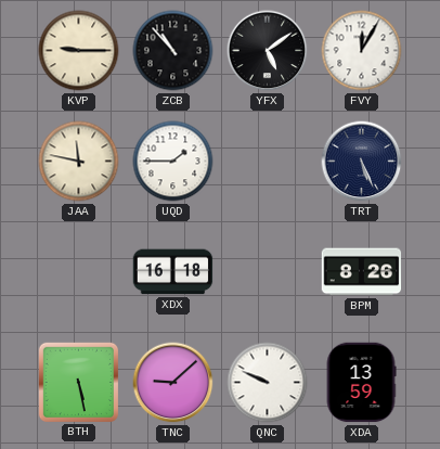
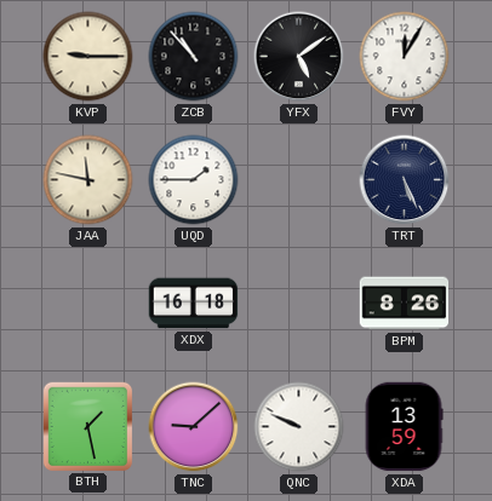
BTH: 5:28 -> 1:28
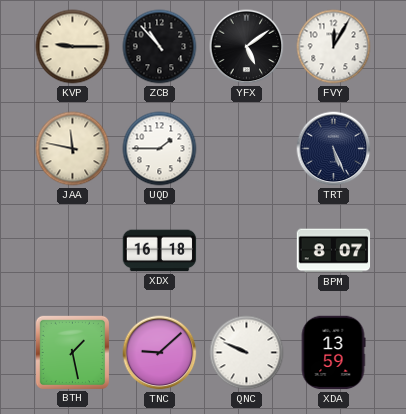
BPM: 8:26 -> 8:07
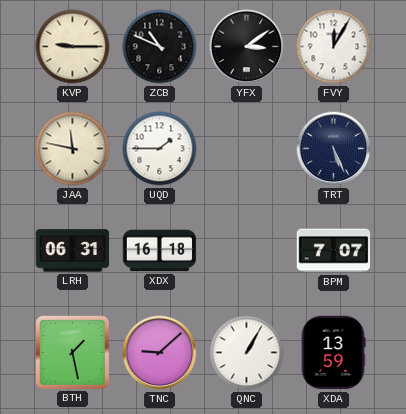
ZCB: 10:53 -> 10:49
YFX: 5:09 -> 3:09
LRH: none -> 06:31
BPM: 8:07 -> 7:07
QNC: 9:49 -> 1:05
